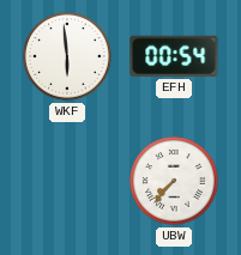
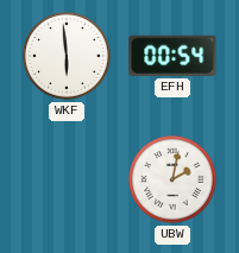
UBW: 7:37 -> 2:02
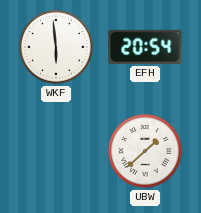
EFH: 00:54 -> 20:54
UBW: 2:02 -> 1:38
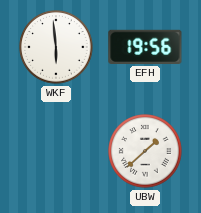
EFH: 20:54 -> 19:56
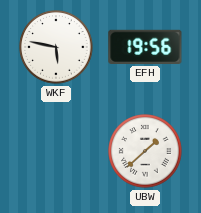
WKF: 5:59 -> 5:47
